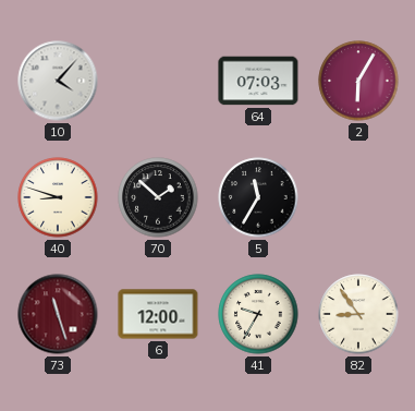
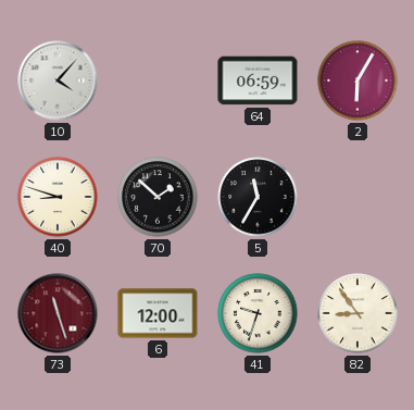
64: 07:03 -> 06:59
41: 9:35 -> 9:33
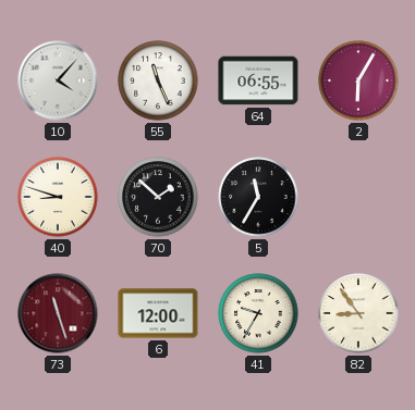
55: none -> 11:26
64: 06:59 -> 06:55
41: 9:33 -> 9:35
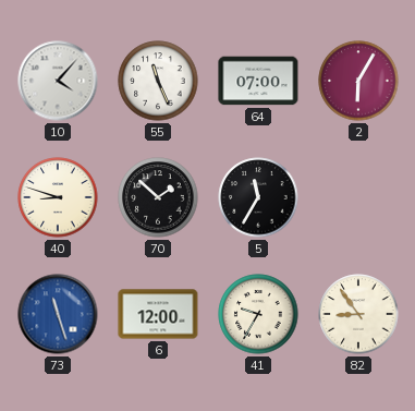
64: 06:55 -> 07:00
73 dial: burgundy -> blue
